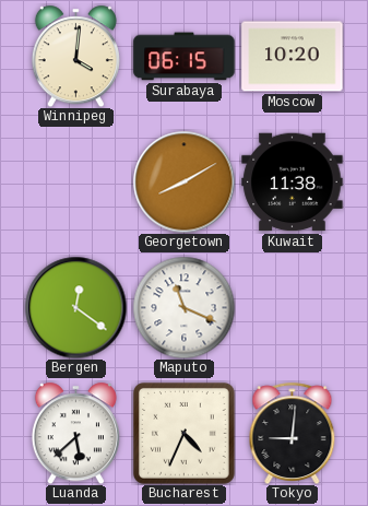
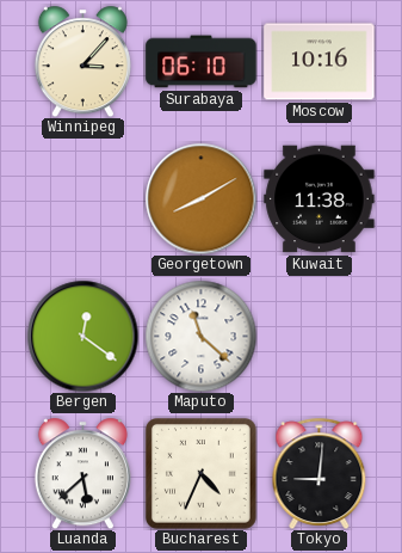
Winnipeg: 4:01 -> 3:07
Surabaya: 06:15 -> 06:10
Moscow: 10:20 -> 10:16
Maputo: 11:19 -> 11:22
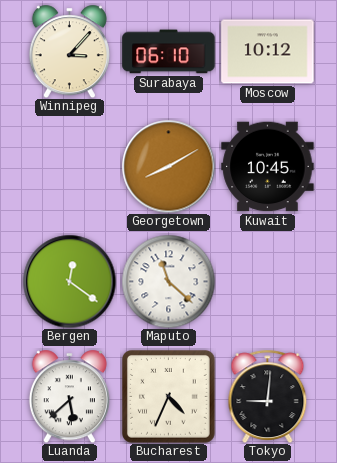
Moscow: 10:16 -> 10:12
Kuwait: 11:38 -> 10:45
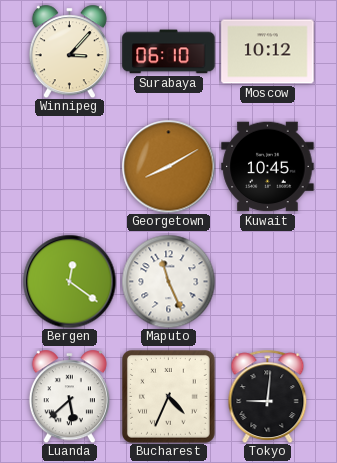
Maputo: 11:22 -> 11:26
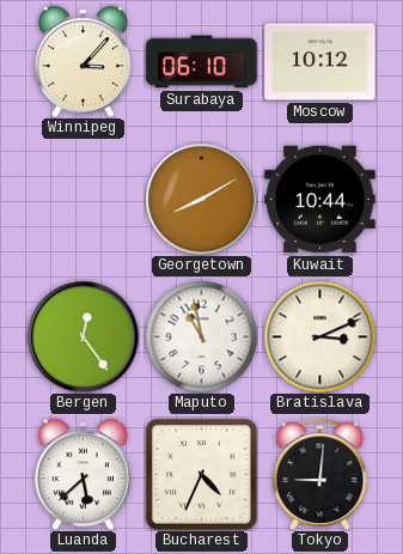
Kuwait: 10:45 -> 10:44
Bergen: 12:21 -> 12:24
Maputo: 11:26 -> 10:58
Bratislava: none -> 3:11
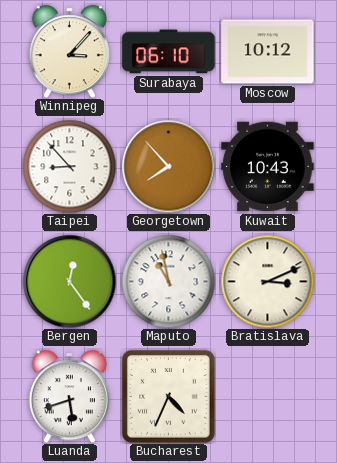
Taipei: none -> 8:53
Georgetown: 8:10 -> 7:53
Kuwait: 10:44 -> 10:43
Luanda: 5:38 -> 5:42
Tokyo: 9:01 -> none
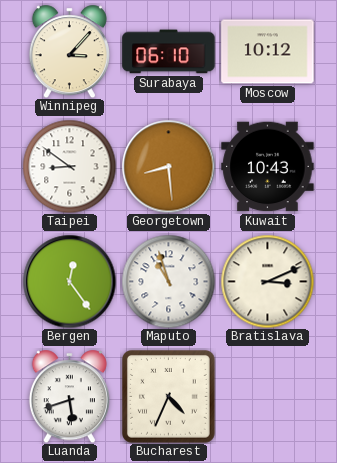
Taipei: 8:53 -> 8:51
Georgetown: 7:53 -> 8:29
Maputo: 10:58 -> 10:57
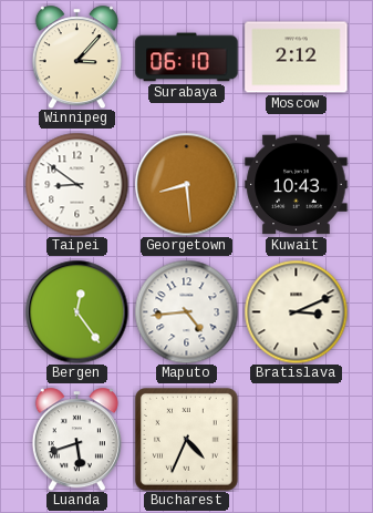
Moscow: 10:12 -> 2:12
Maputo: 10:57 -> 4:44
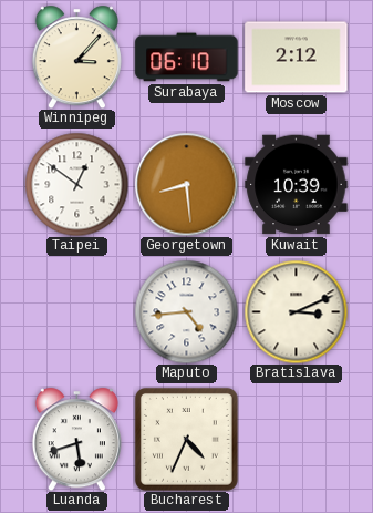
Taipei: 8:51 -> 12:51
Kuwait: 10:43 -> 10:39
Bergen: 12:24 -> none
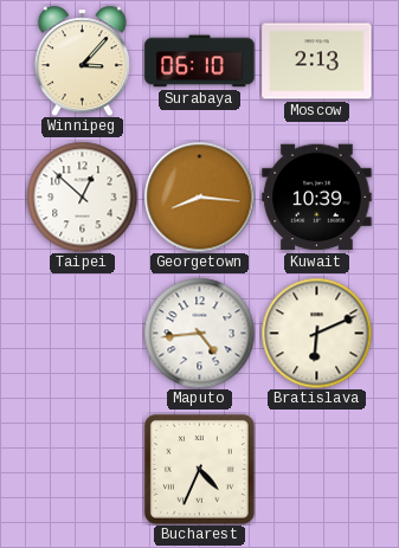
Moscow: 2:12 -> 2:13
Taipei: 12:51 -> 12:52
Georgetown: 8:29 -> 8:16
Bratislava: 3:11 -> 6:11
Luanda: 5:42 -> none
